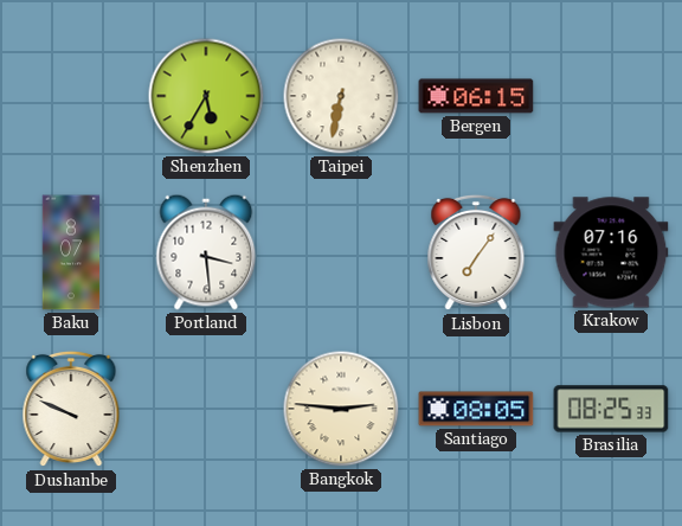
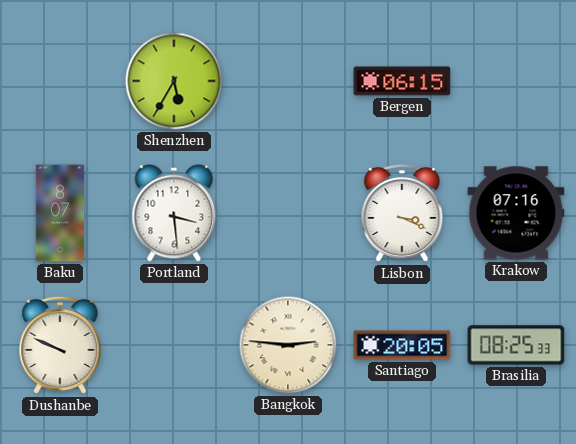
Taipei: 6:32 -> none
Lisbon: 7:06 -> 3:19
Santiago: 08:05 -> 20:05
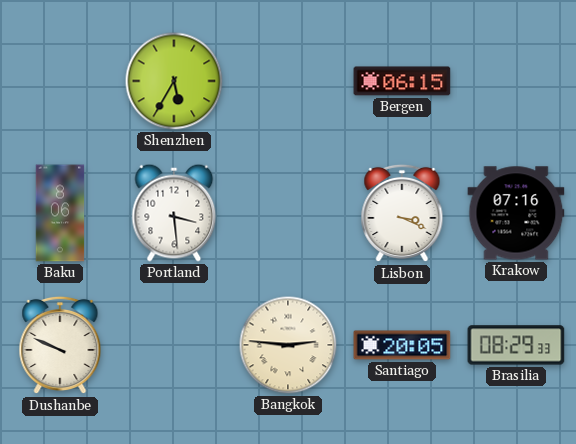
Baku: 8:07 -> 8:06
Brasilia: 08:25 -> 08:29
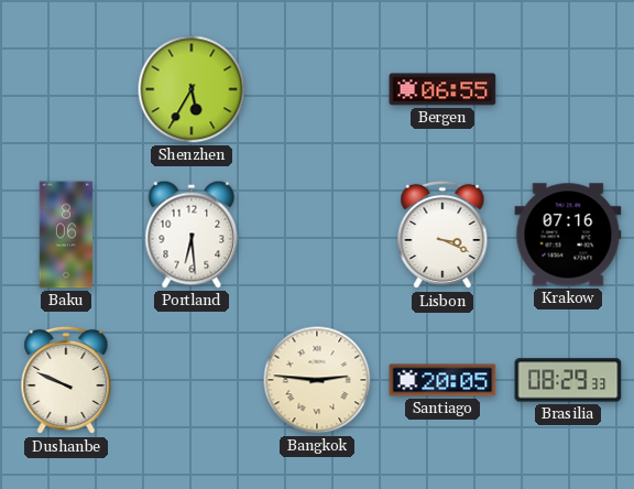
Bergen: 06:15 -> 06:55
Portland: 3:29 -> 6:29
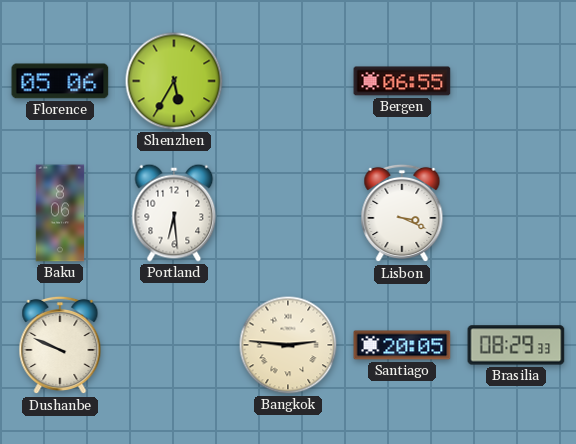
Florence: none -> 05:06
Krakow: 07:16 -> none
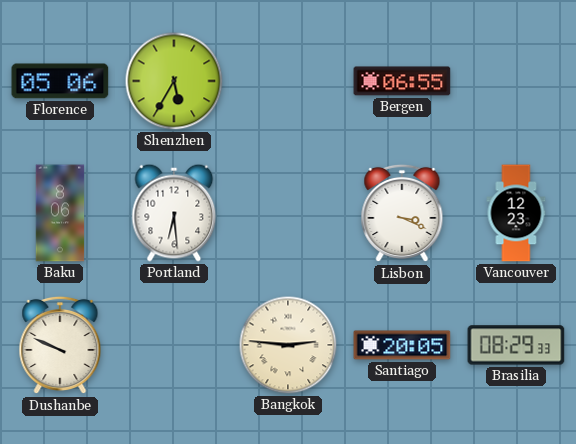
Vancouver: none -> 12:23
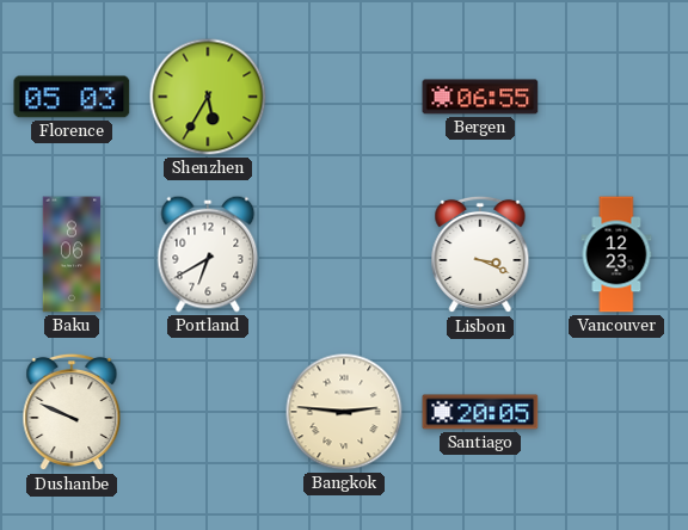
Florence: 05:06 -> 05:03
Portland: 6:29 -> 6:40
Brasilia: 08:29 -> none
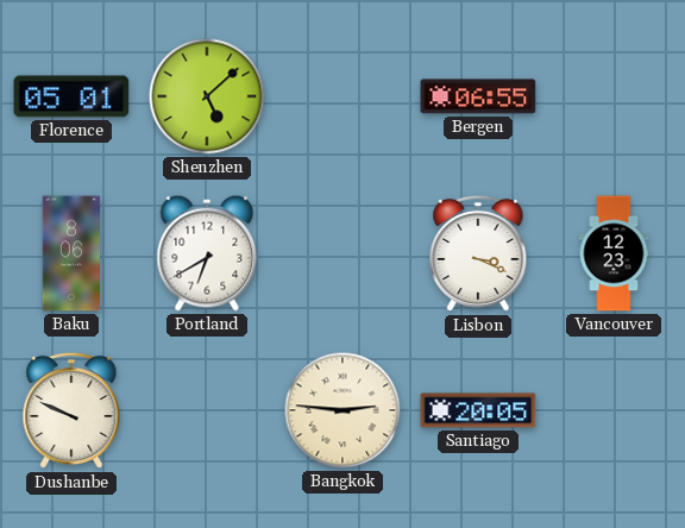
Florence: 05:03 -> 05:01
Shenzhen: 5:35 -> 5:08
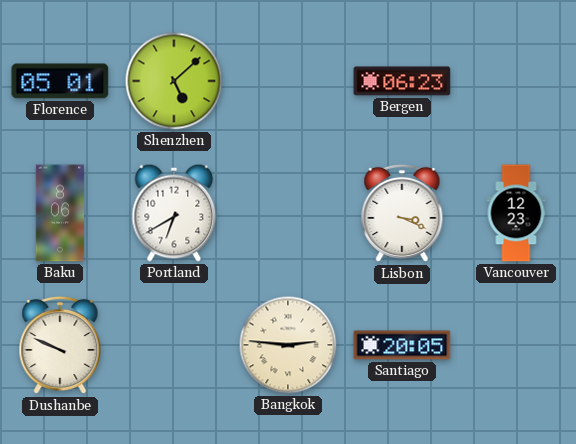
Bergen: 06:55 -> 06:23
